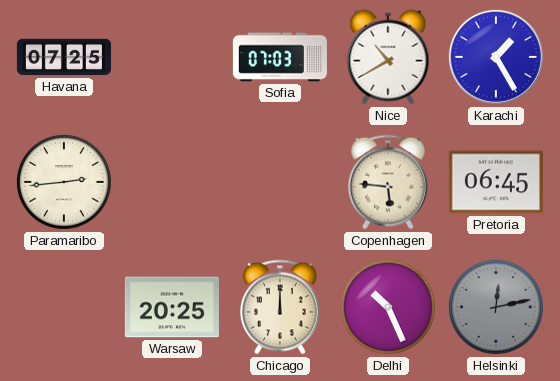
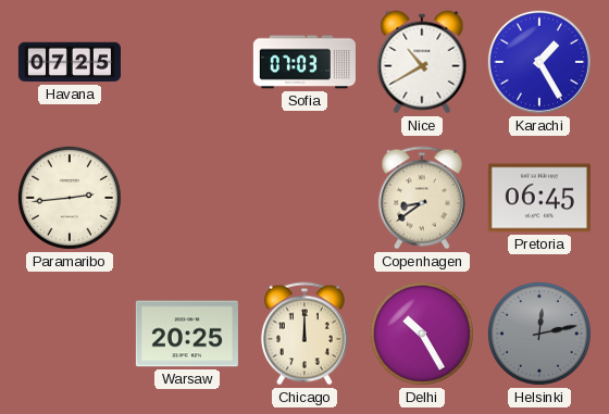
Copenhagen: 5:46 -> 8:39
Delhi: 10:26 -> 10:25
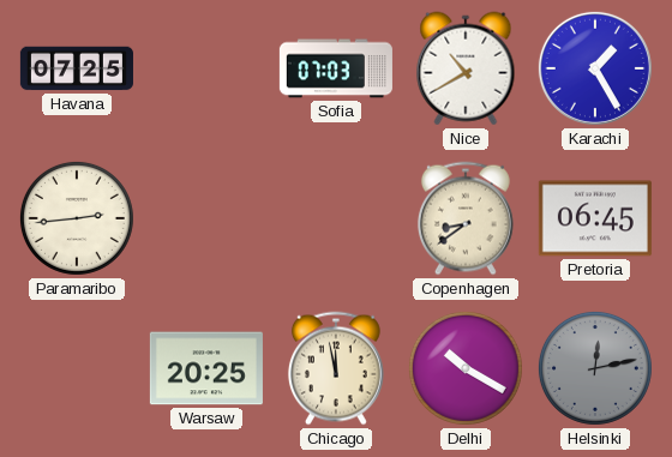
Chicago: 12:00 -> 11:58
Delhi: 10:25 -> 10:20
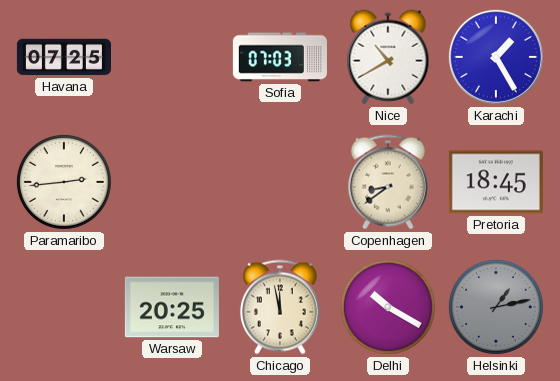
Pretoria: 06:45 -> 18:45
Helsinki: 12:13 -> 1:13
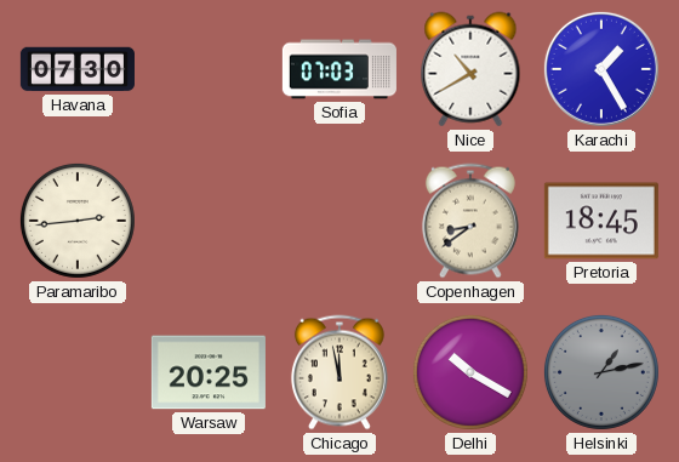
Havana: 07:25 -> 07:30
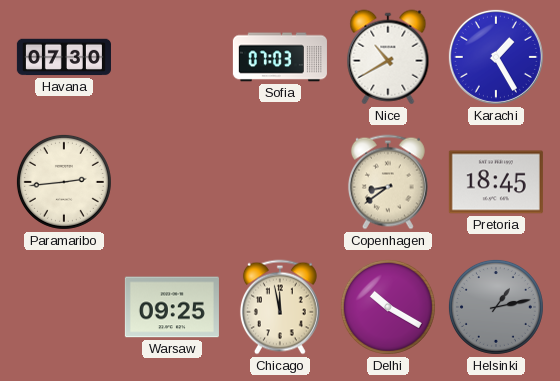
Warsaw: 20:25 -> 09:25
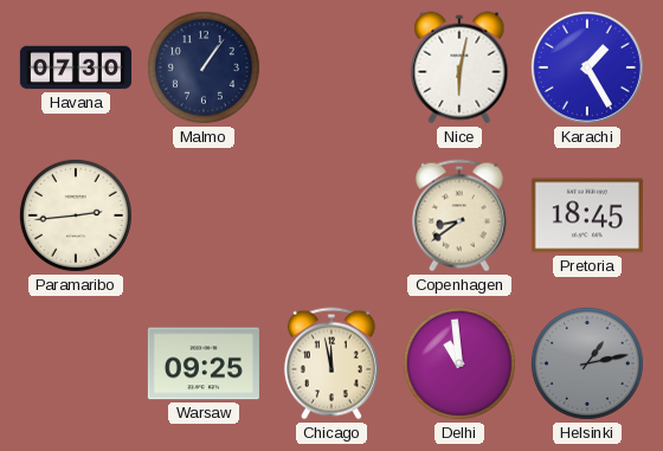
Malmo: none -> 1:06
Sofia: 07:03 -> none
Nice: 10:40 -> 6:02
Delhi: 10:20 -> 10:59
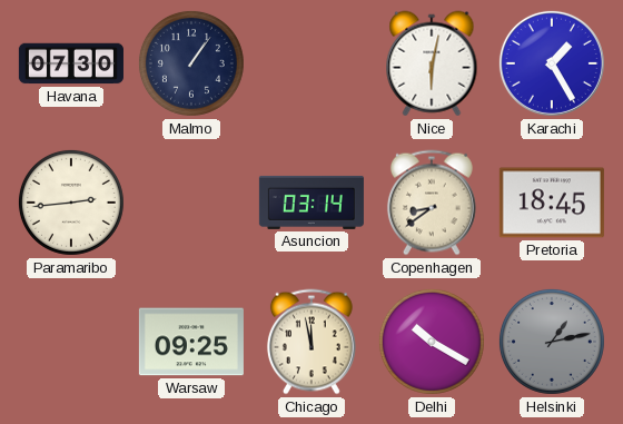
Asuncion: none -> 03:14
Delhi: 10:59 -> 10:20
